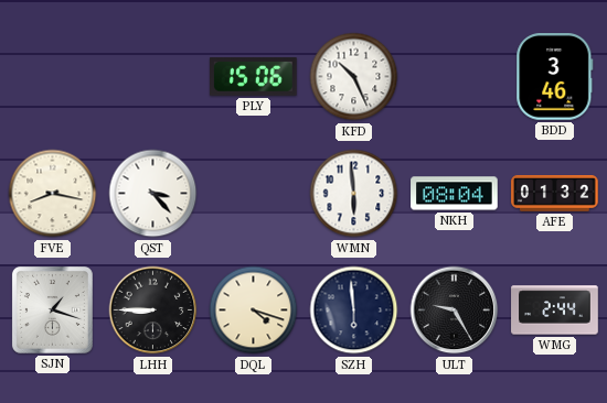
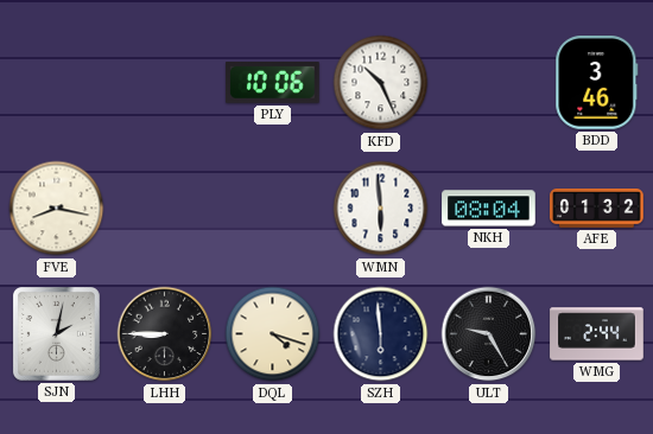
PLY: 15:06 -> 10:06
QST: 3:23 -> none
SJN: 1:18 -> 2:02
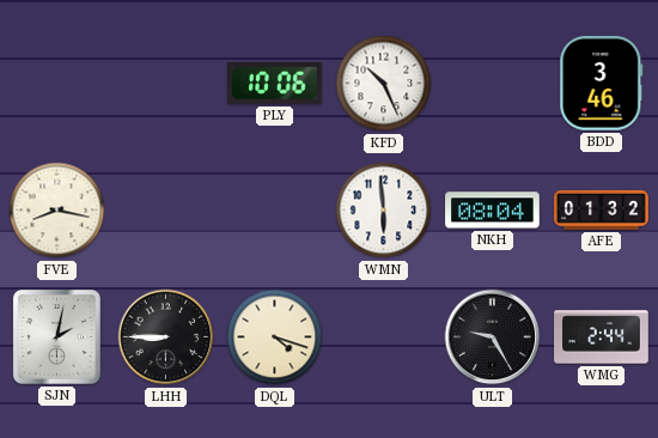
SZH: 5:59 -> none
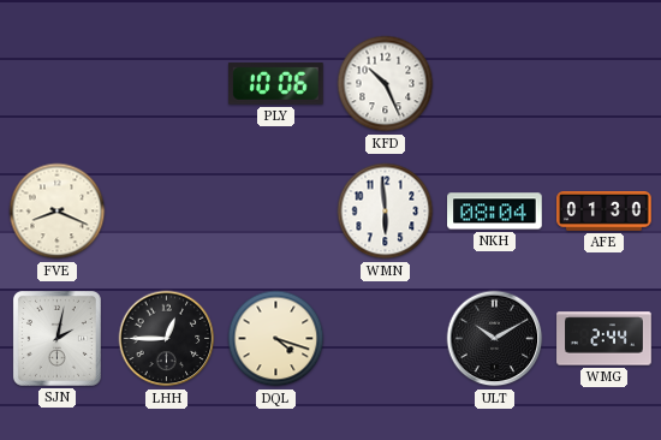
BDD: 3:46 -> none
FVE: 8:17 -> 8:19
AFE: 01:32 -> 01:30
LHH: 8:45 -> 12:45
ULT: 9:25 -> 10:10
